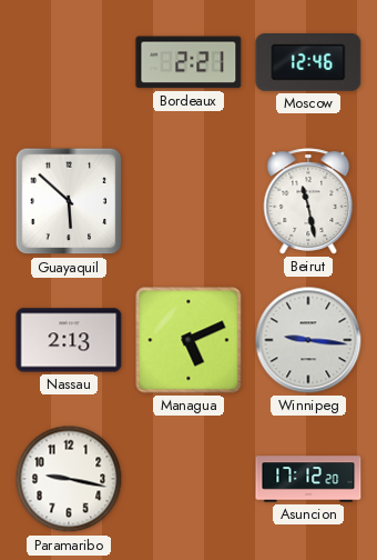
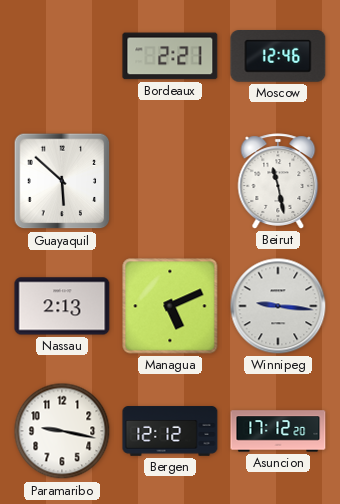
Bergen: none -> 12:12
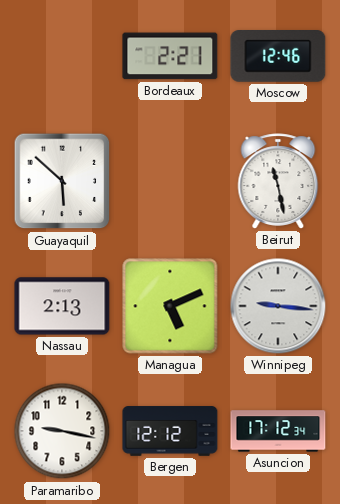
Asuncion: 17:12:20 -> 17:12:34
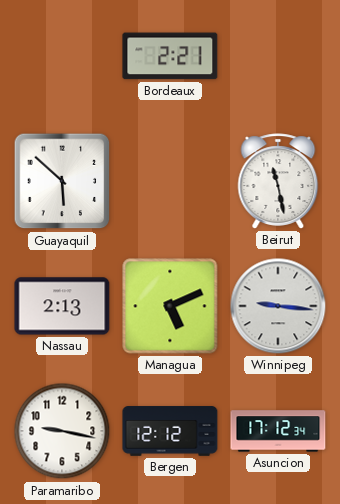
Moscow: 12:46 -> none
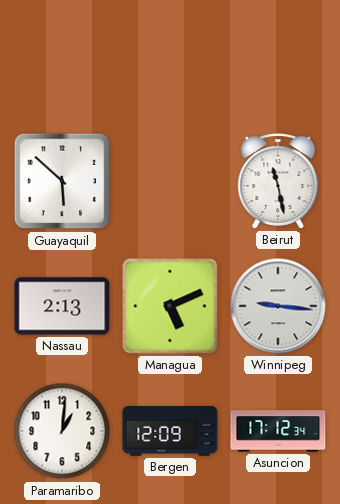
Bordeaux: 2:21 -> none
Paramaribo: 9:17 -> 1:01
Bergen: 12:12 -> 12:09
